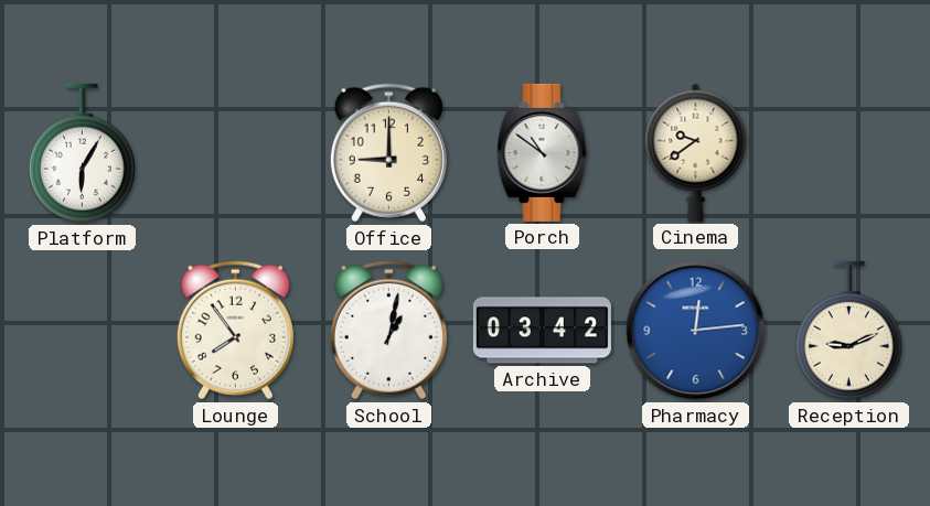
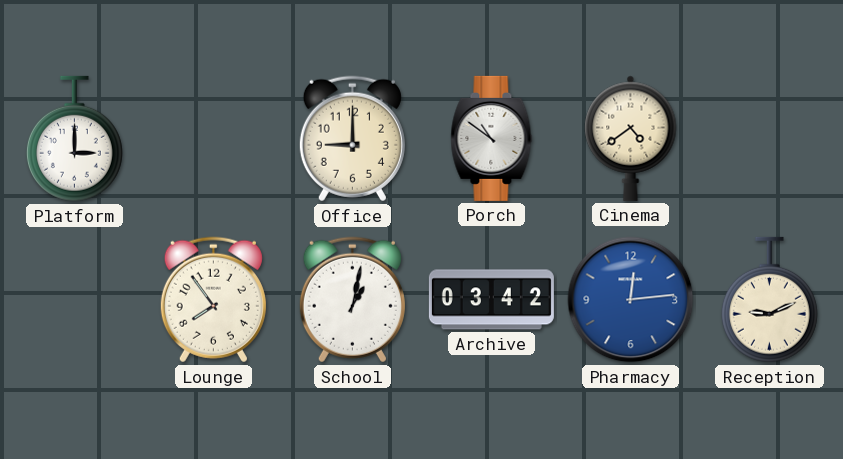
Platform: 6:05 -> 3:00
Cinema: 9:39 -> 4:39
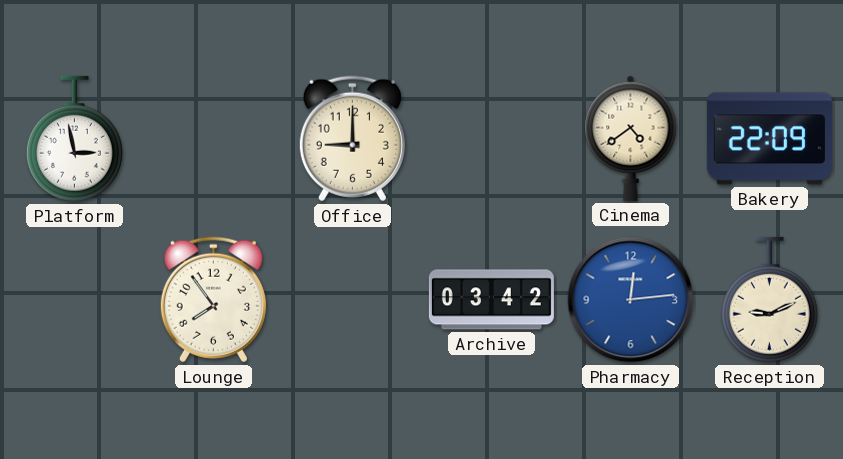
Platform: 3:00 -> 2:58
Porch: 10:51 -> none
Bakery: none -> 22:09
School: 1:02 -> none
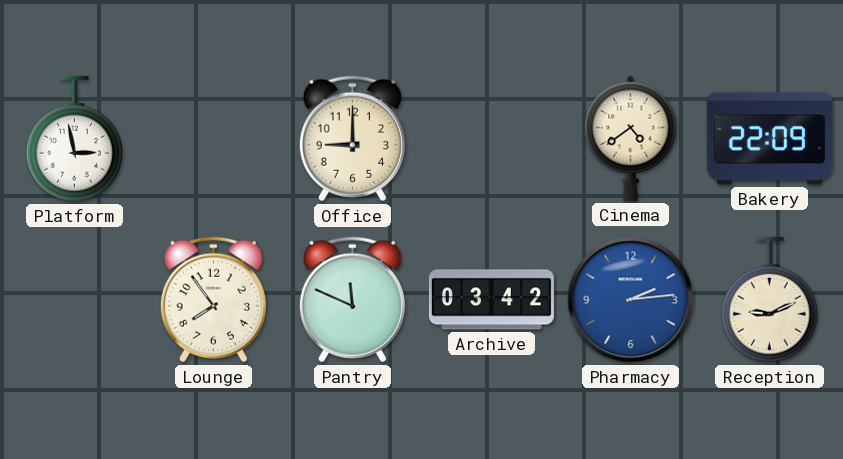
Pantry: none -> 11:49
Pharmacy: 12:14 -> 2:14
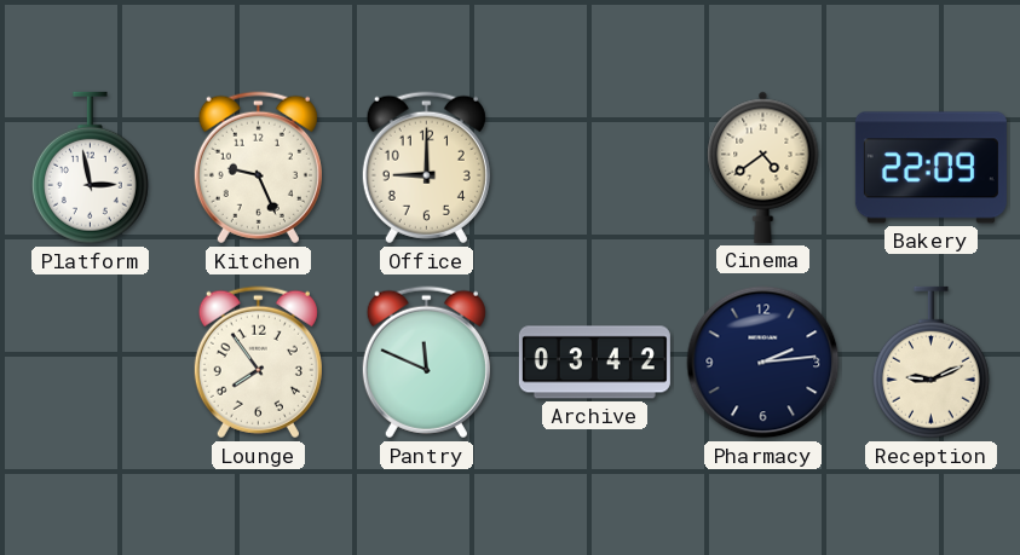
Kitchen: none -> 9:26
Pharmacy dial: blue -> navy
